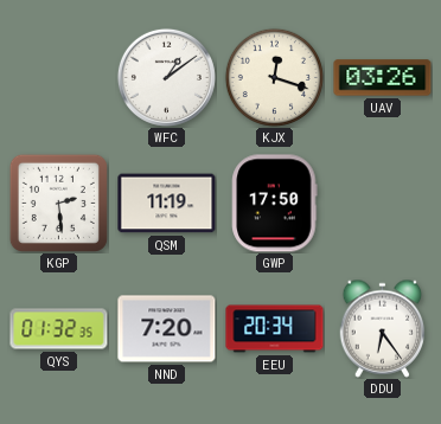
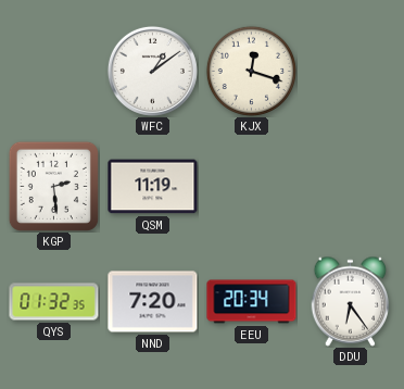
UAV: 03:26 -> none
GWP: 17:50 -> none
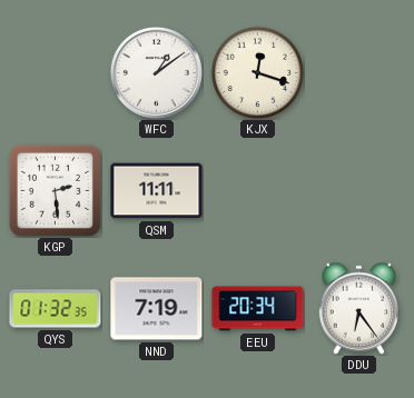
QSM: 11:19 -> 11:11
NND: 7:20 -> 7:19
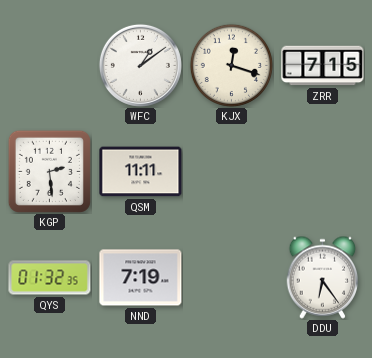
ZRR: none -> 7:15
EEU: 20:34 -> none
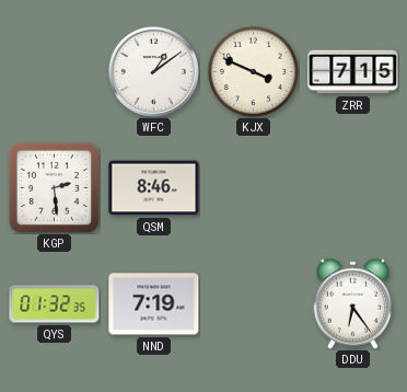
KJX: 12:18 -> 3:49
QSM: 11:11 -> 8:46
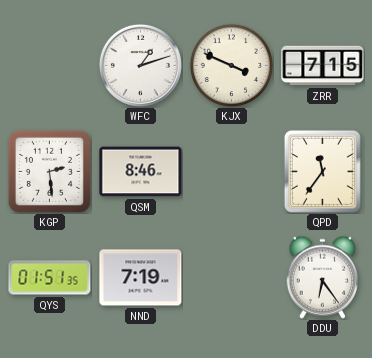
WFC: 1:09 -> 1:12
QPD: none -> 11:36
QYS: 01:32 -> 01:51
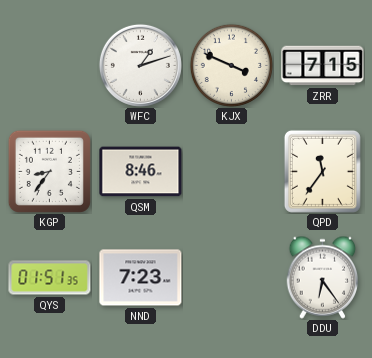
KGP: 2:29 -> 8:36
NND: 7:19 -> 7:23
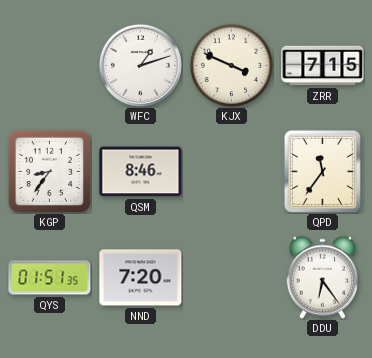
NND: 7:23 -> 7:20
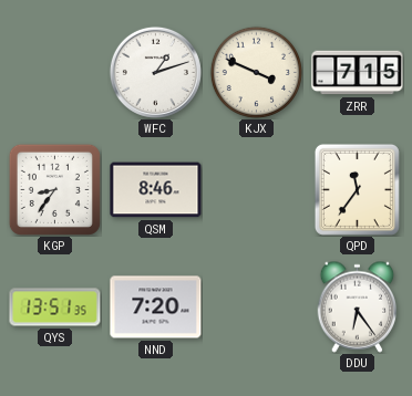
QYS: 01:51 -> 13:51
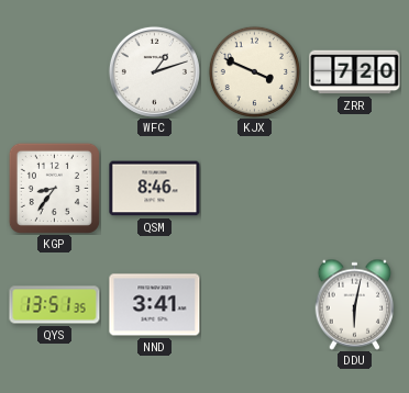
ZRR: 7:15 -> 7:20
QPD: 11:36 -> none
NND: 7:20 -> 3:41
DDU: 6:24 -> 6:02
